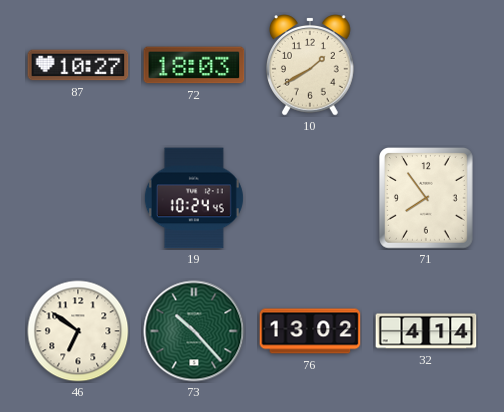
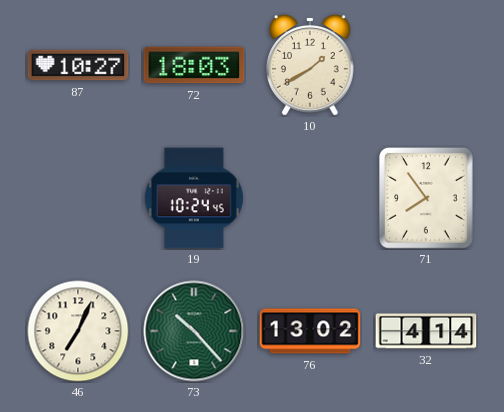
46: 6:51 -> 7:04
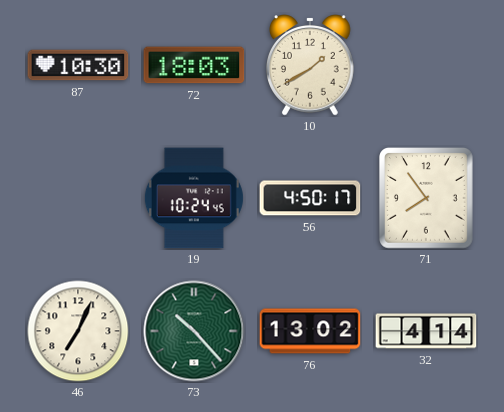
87: 10:27 -> 10:30
56: none -> 4:50
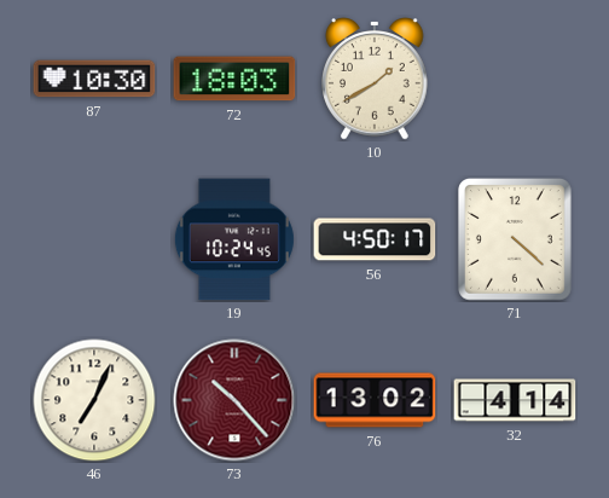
71: 7:54 -> 4:22
73 dial: green -> burgundy
